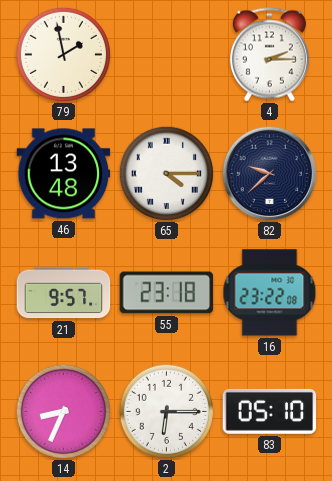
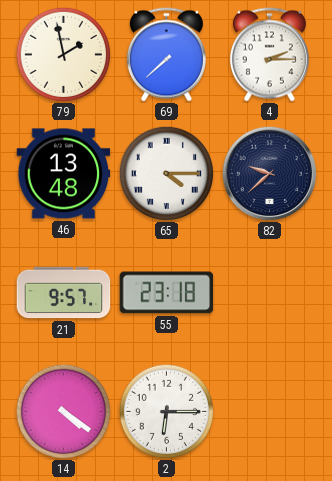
69: none -> 7:38
16: 23:22 -> none
14: 8:34 -> 4:21
83: 05:10 -> none
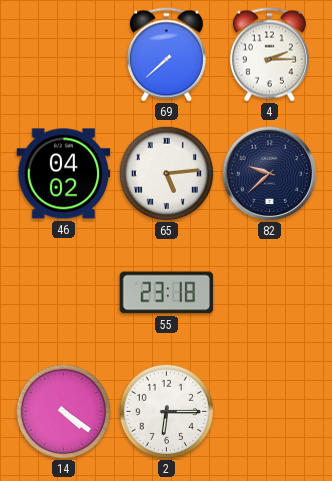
79: 1:58 -> none
46: 13:48 -> 04:02
65: 4:15 -> 5:14
21: 9:57 -> none
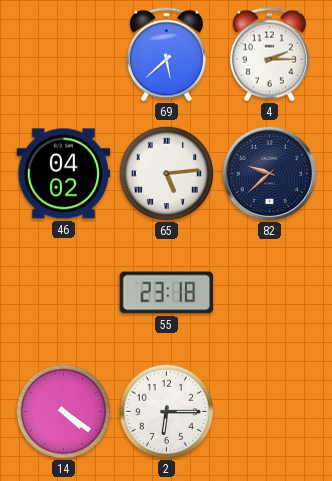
69: 7:38 -> 5:38
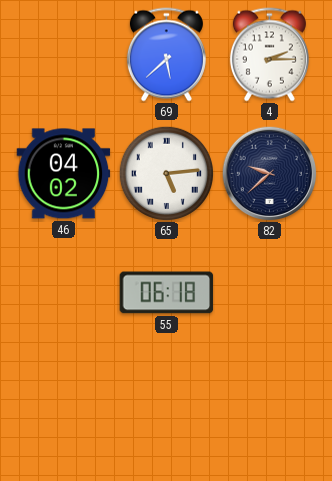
55: 23:18 -> 06:18
14: 4:21 -> none
2: 6:15 -> none
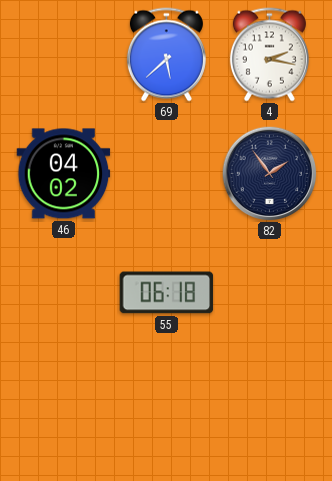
4: 2:15 -> 2:17
65: 5:14 -> none
82: 9:38 -> 1:54
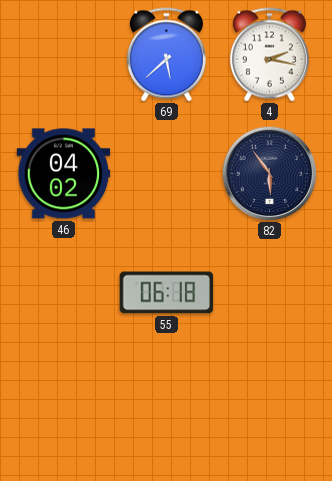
82: 1:54 -> 5:54
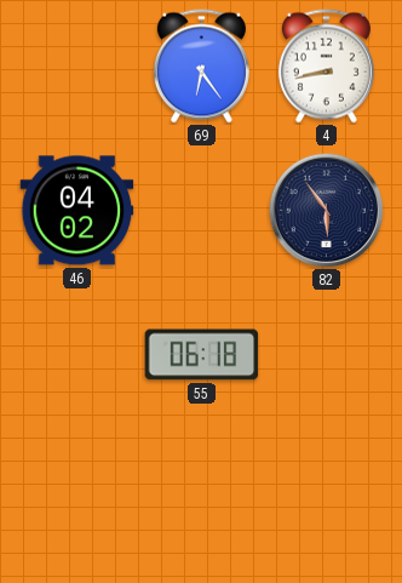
69: 5:38 -> 6:24
4: 2:17 -> 8:43
